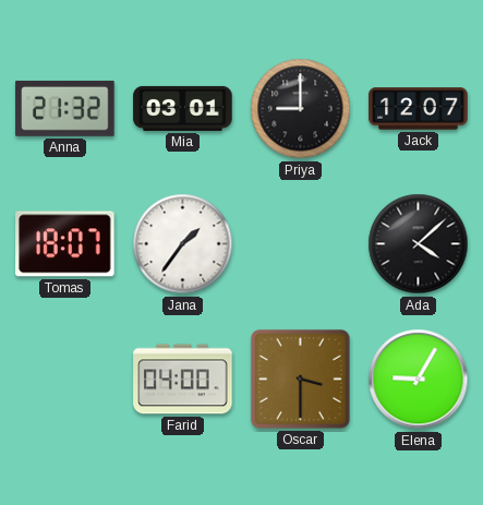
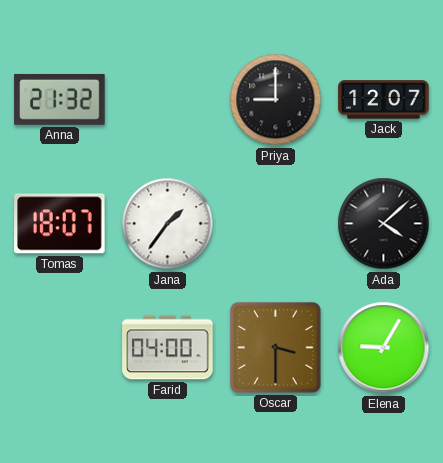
Mia: 03:01 -> none
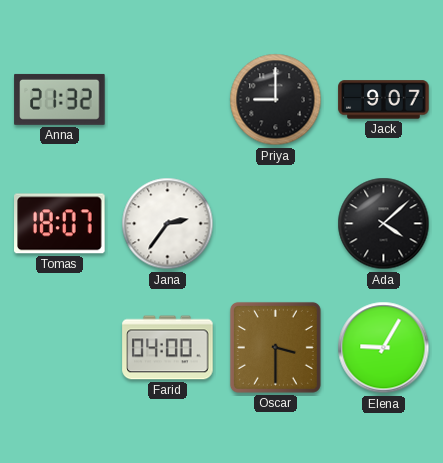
Jack: 12:07 -> 9:07
Jana: 1:36 -> 2:36
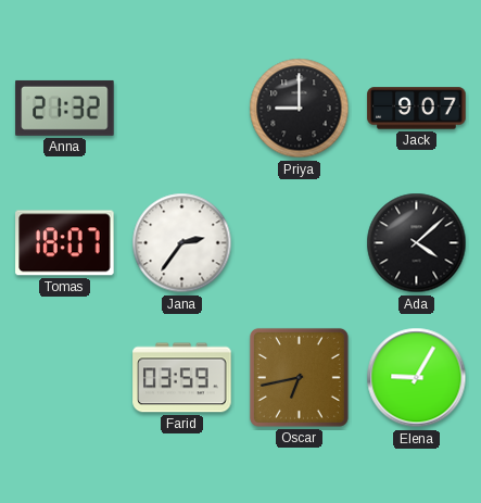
Farid: 04:00 -> 03:59
Oscar: 3:30 -> 6:43
